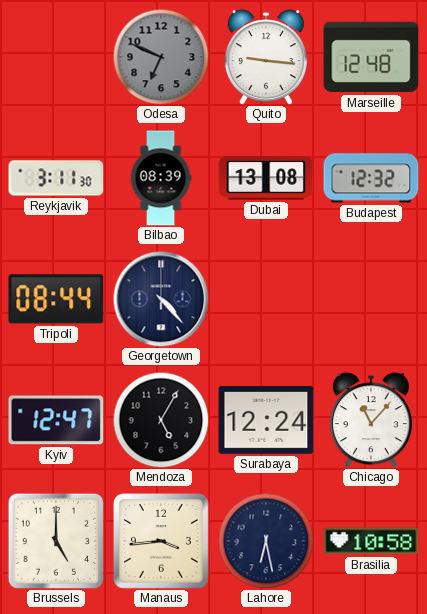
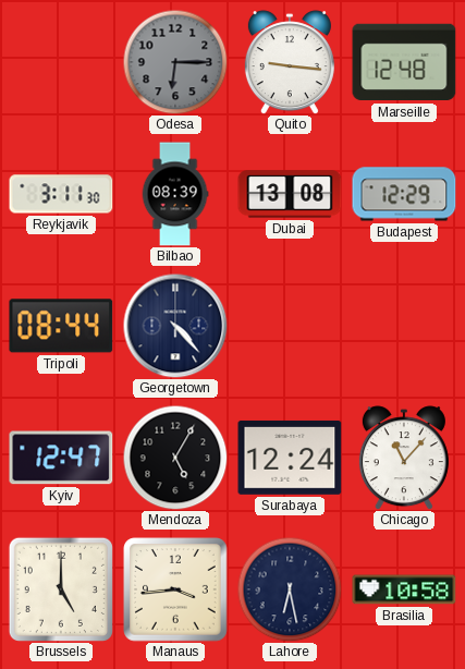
Odesa: 6:49 -> 6:15
Budapest: 12:32 -> 12:29
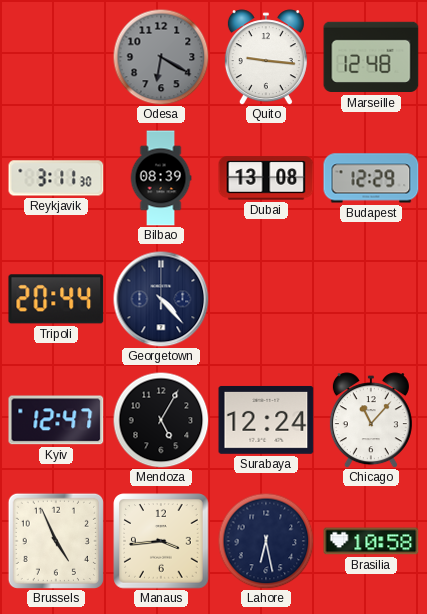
Odesa: 6:15 -> 6:20
Tripoli: 08:44 -> 20:44
Brussels: 5:00 -> 4:56
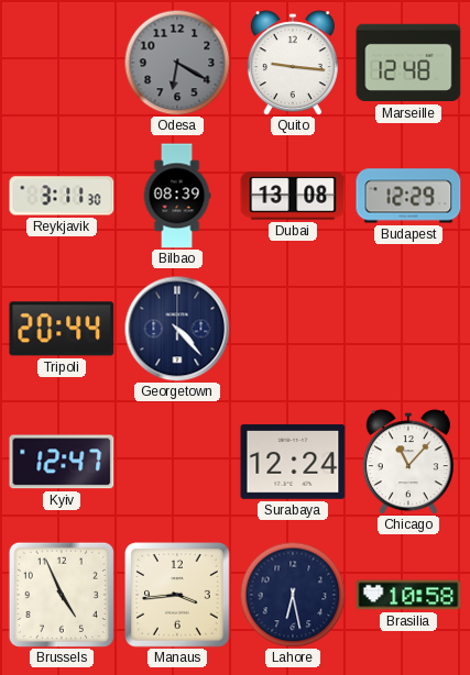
Mendoza: 5:05 -> none
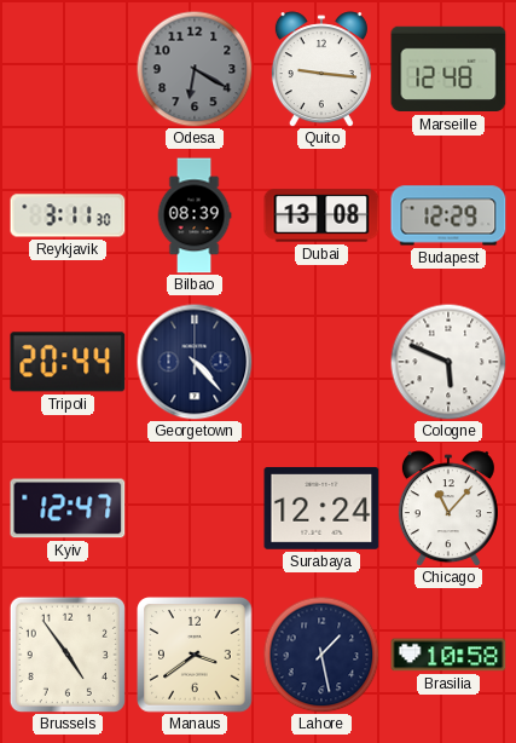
Cologne: none -> 5:49
Brussels: 4:56 -> 4:54
Manaus: 3:44 -> 3:39
Lahore: 6:28 -> 1:28
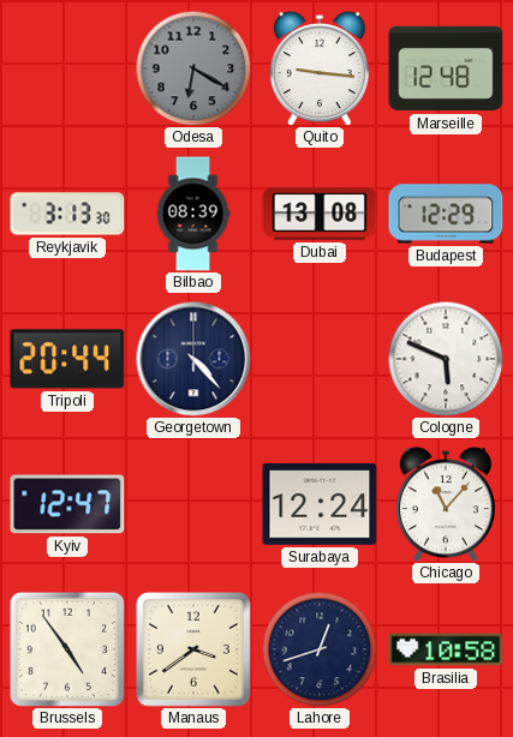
Reykjavik: 3:11 -> 3:13
Lahore: 1:28 -> 12:42
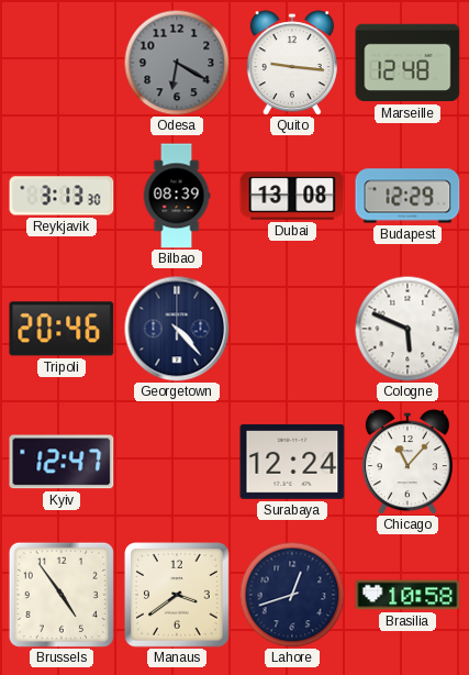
Tripoli: 20:44 -> 20:46
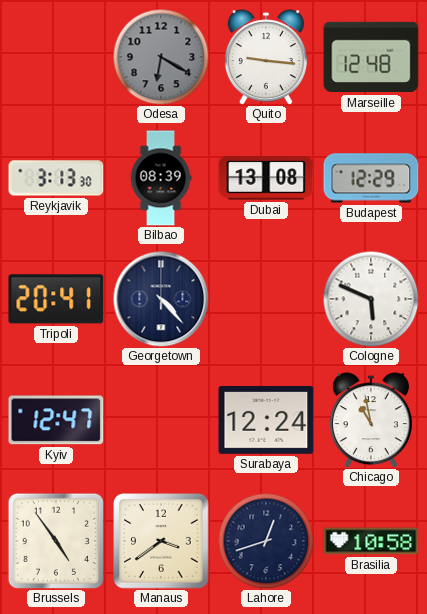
Tripoli: 20:46 -> 20:41
Chicago: 11:07 -> 10:58
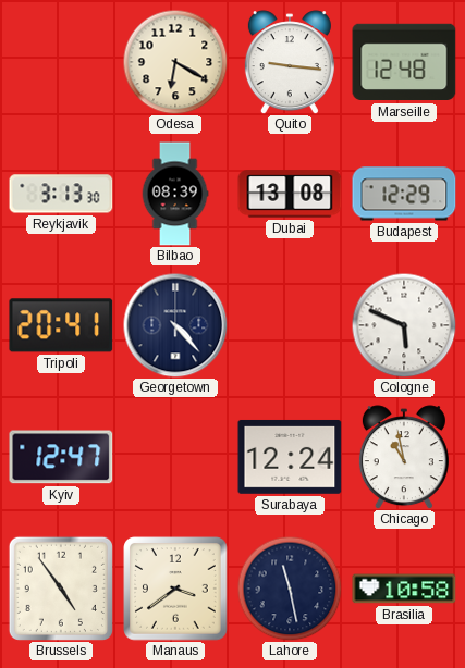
Odesa dial: grey -> cream
Lahore: 12:42 -> 11:28
